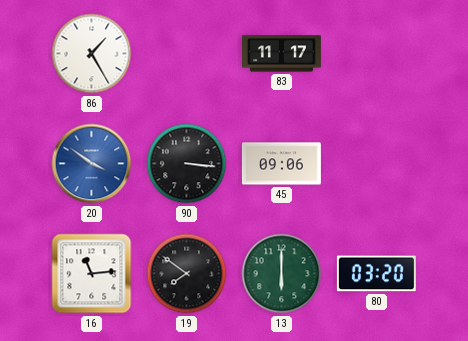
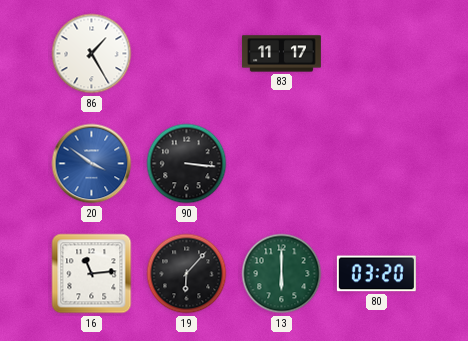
45: 09:06 -> none
19: 7:51 -> 6:07
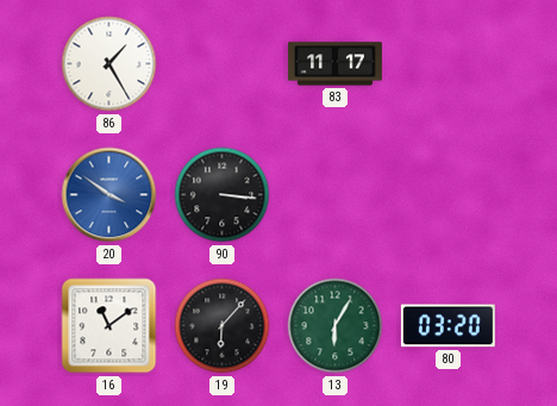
16: 11:14 -> 11:09
13: 6:00 -> 6:05
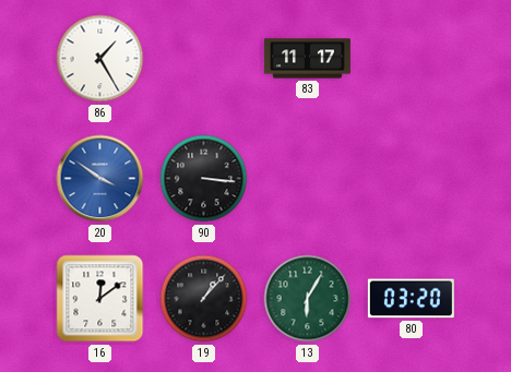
16: 11:09 -> 12:09
19: 6:07 -> 1:07
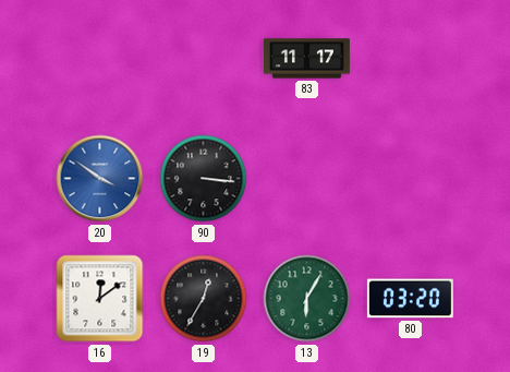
86: 1:25 -> none
19: 1:07 -> 12:35
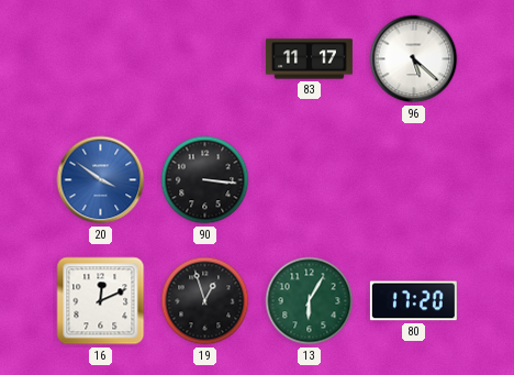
96: none -> 5:22
16: 12:09 -> 12:11
19: 12:35 -> 12:57
80: 03:20 -> 17:20
